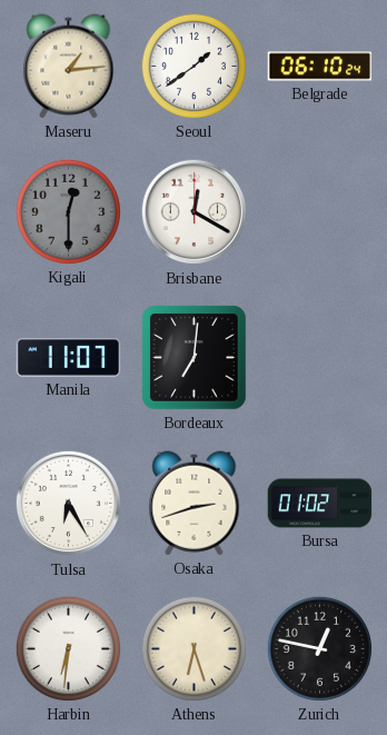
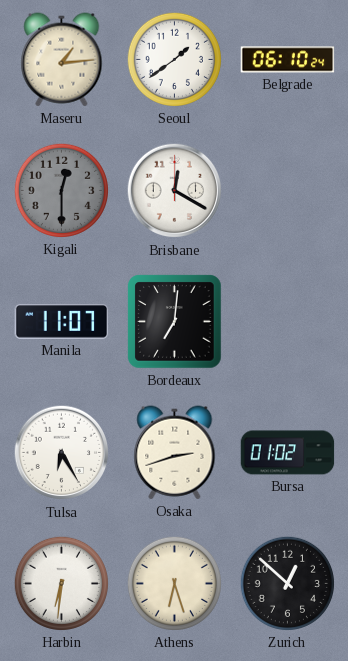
Zurich: 12:47 -> 12:52
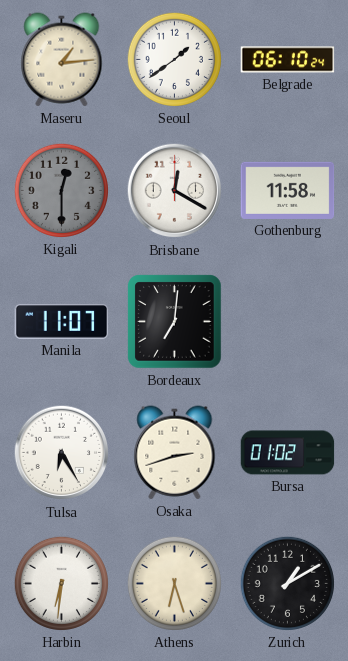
Gothenburg: none -> 11:58
Zurich: 12:52 -> 1:10
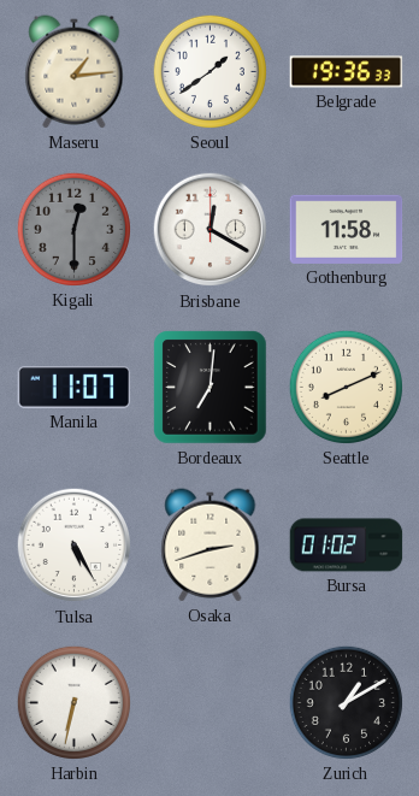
Belgrade: 06:10 -> 19:36
Seattle: none -> 8:11
Tulsa: 6:25 -> 5:25
Harbin: 6:31 -> 6:32
Athens: 6:27 -> none
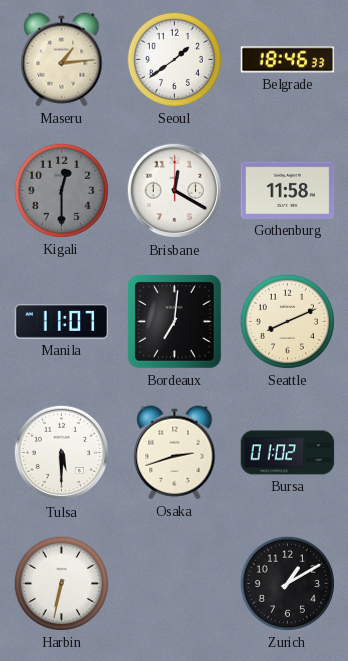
Belgrade: 19:36 -> 18:46
Tulsa: 5:25 -> 5:30
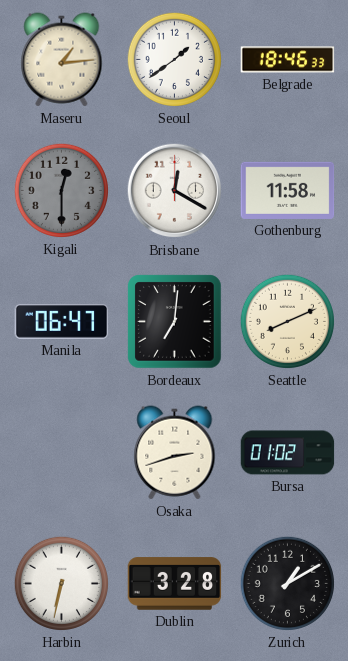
Manila: 11:07 -> 06:47
Tulsa: 5:30 -> none
Dublin: none -> 3:28
